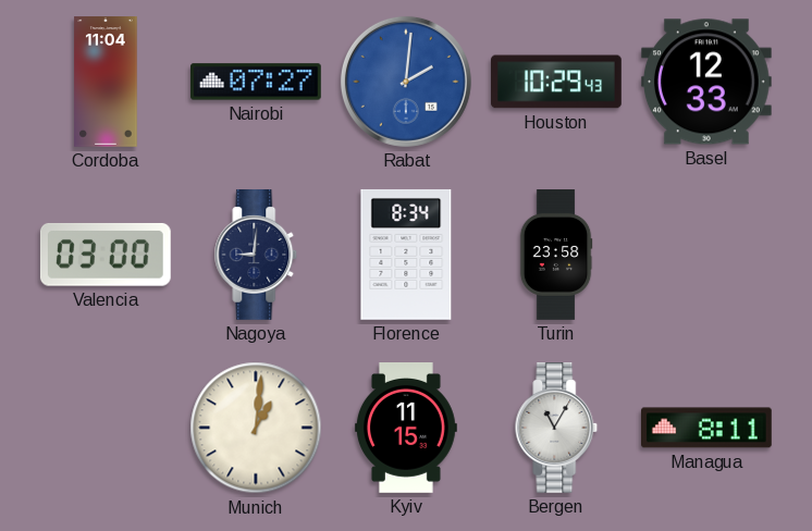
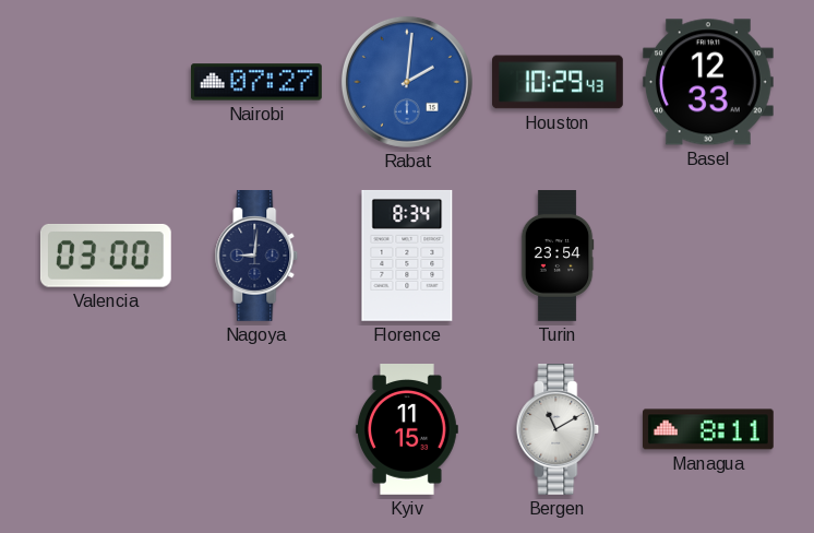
Cordoba: 11:04 -> none
Turin: 23:58 -> 23:54
Munich: 1:01 -> none
Bergen: 11:05 -> 11:10
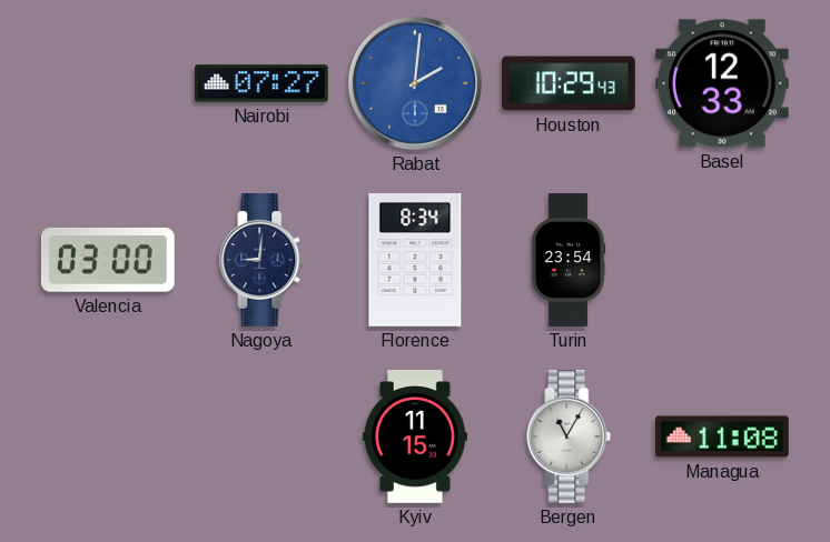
Bergen: 11:10 -> 11:05
Managua: 8:11 -> 11:08
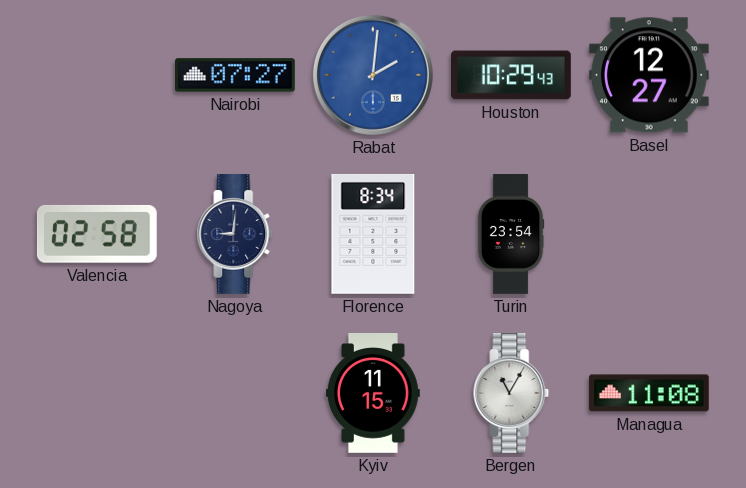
Basel: 12:33 -> 12:27
Valencia: 03:00 -> 02:58
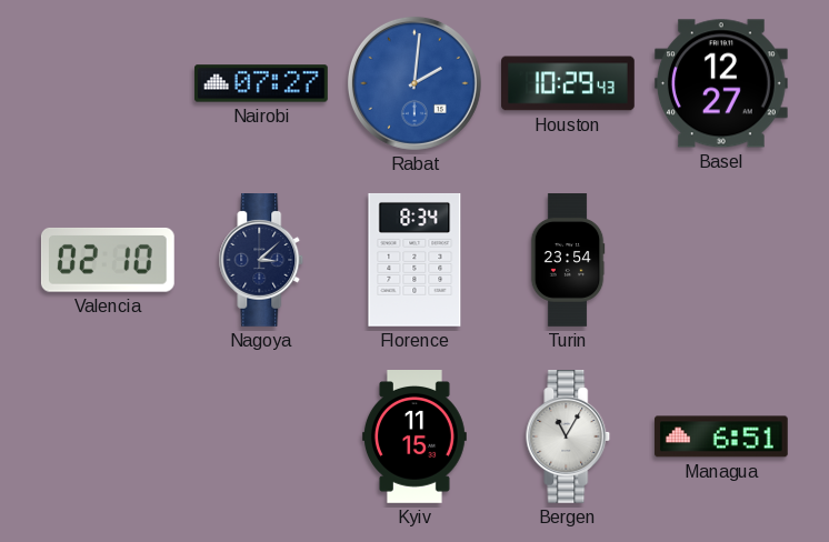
Valencia: 02:58 -> 02:10
Nagoya: 9:01 -> 3:08
Managua: 11:08 -> 6:51
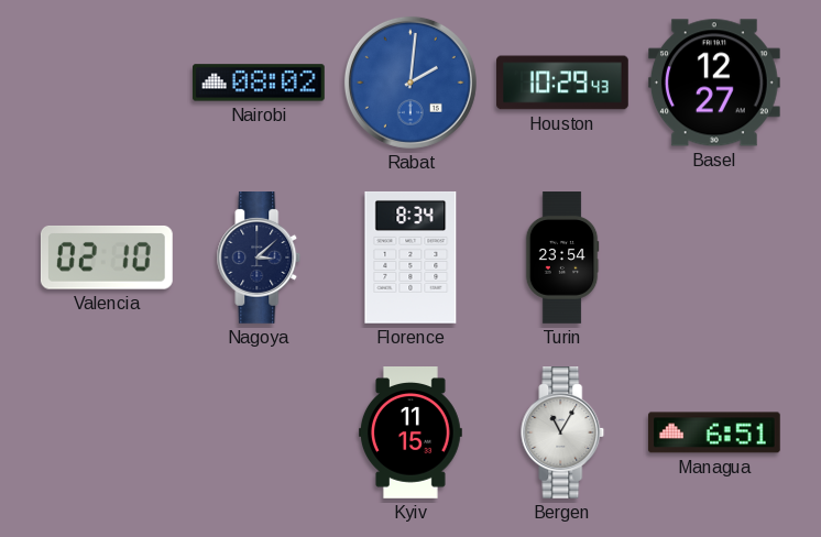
Nairobi: 07:27 -> 08:02
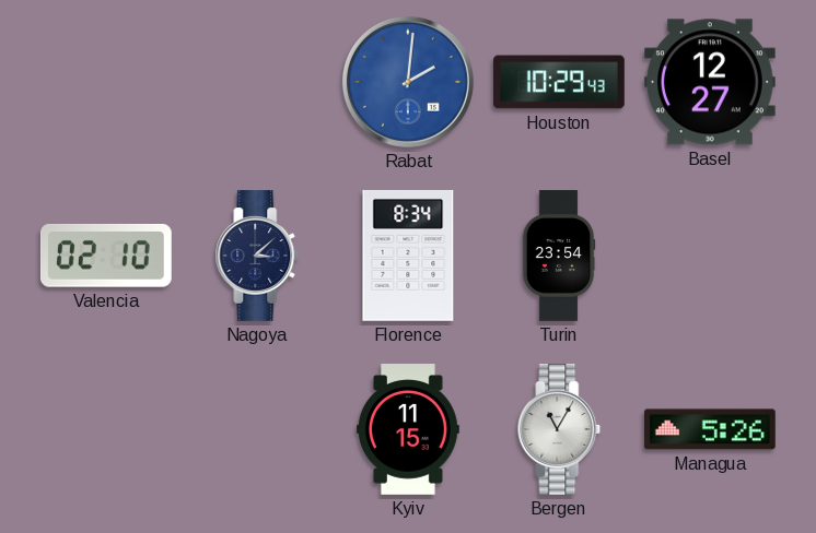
Nairobi: 08:02 -> none
Managua: 6:51 -> 5:26
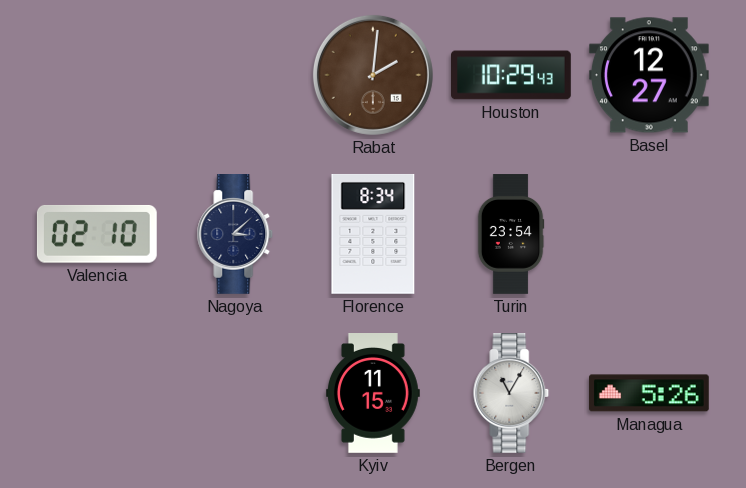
Rabat dial: blue -> brown
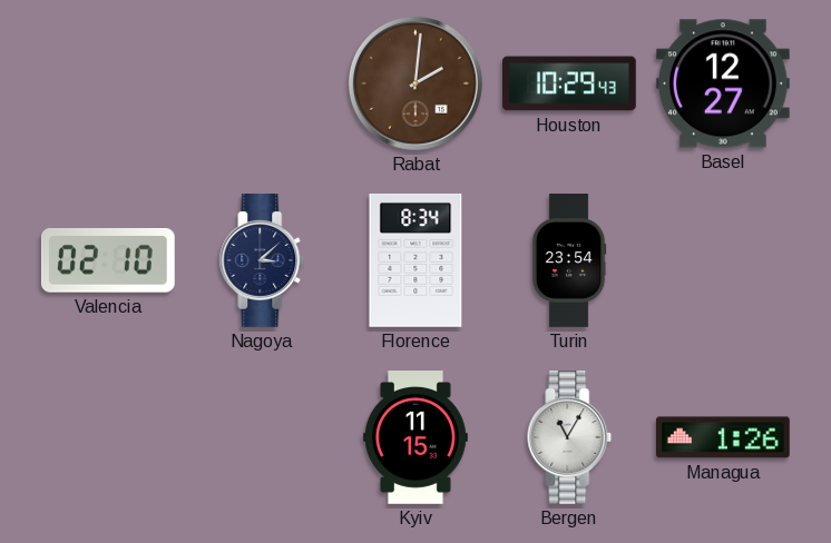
Managua: 5:26 -> 1:26
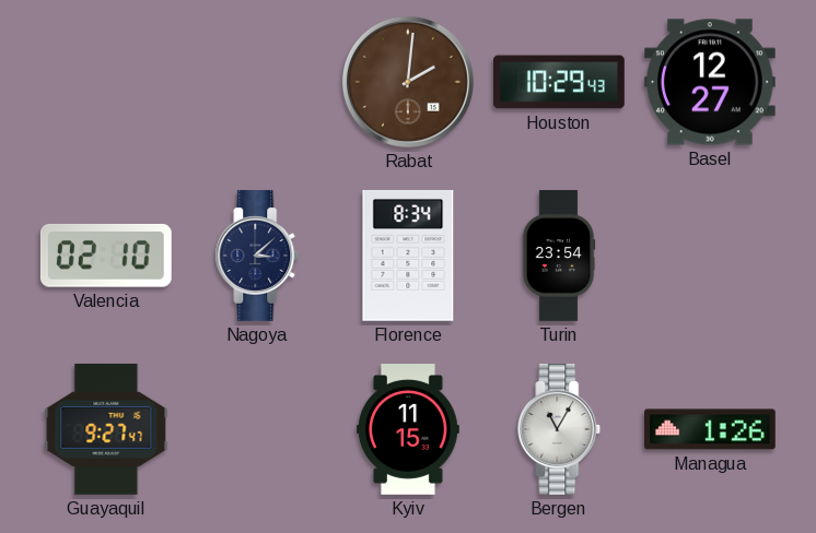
Guayaquil: none -> 9:27
